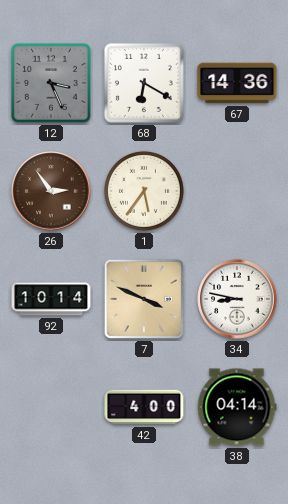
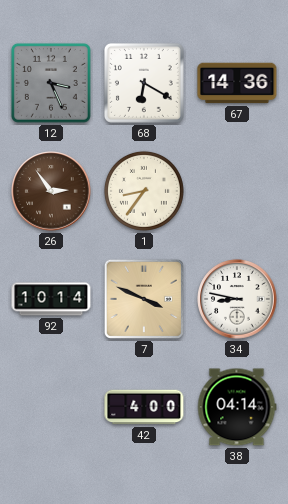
1: 5:36 -> 8:36
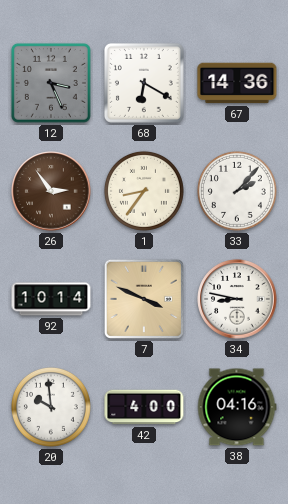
33: none -> 2:07
20: none -> 9:59
38: 04:14 -> 04:16
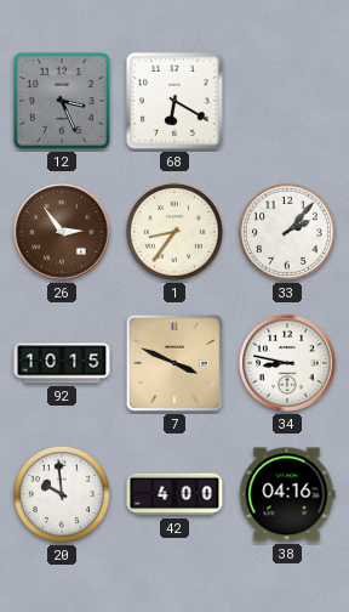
67: 14:36 -> none
92: 10:14 -> 10:15
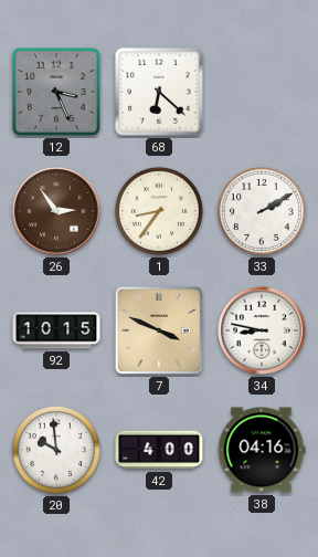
68: 6:20 -> 6:22
33: 2:07 -> 2:10
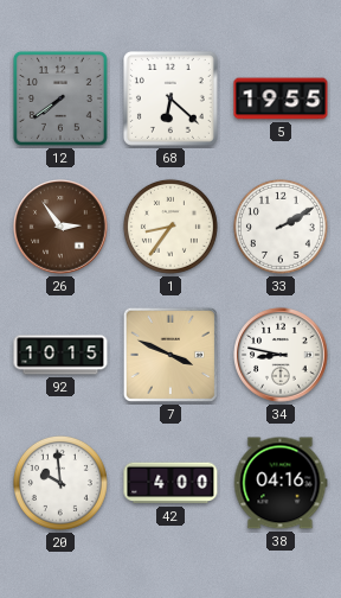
12: 3:26 -> 7:39
5: none -> 19:55
